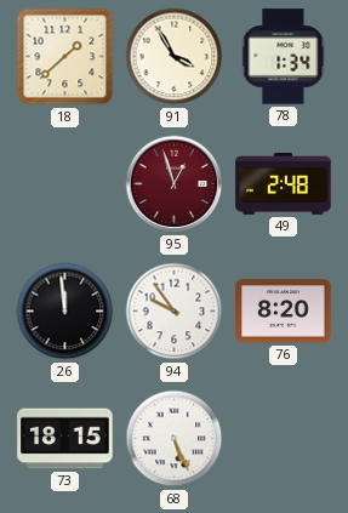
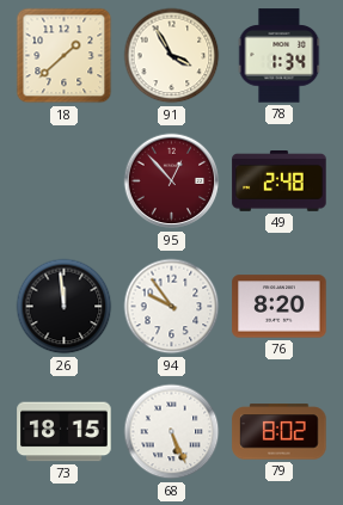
95: 12:57 -> 12:53
79: none -> 8:02
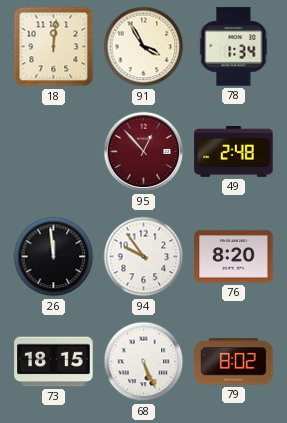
18: 1:38 -> 12:01
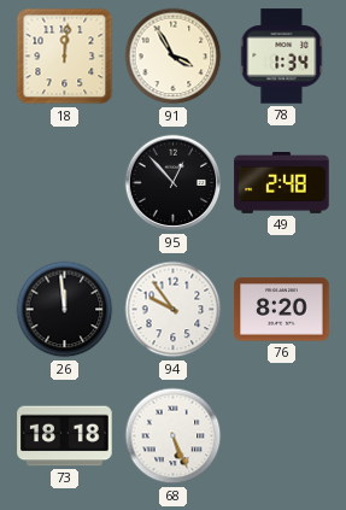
95 dial: burgundy -> black
73: 18:15 -> 18:18
79: 8:02 -> none
